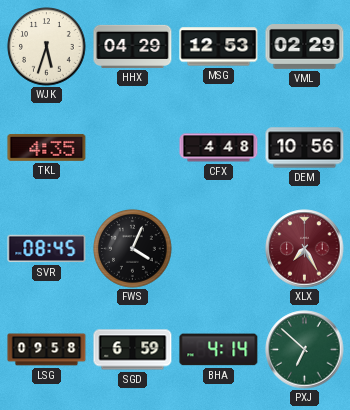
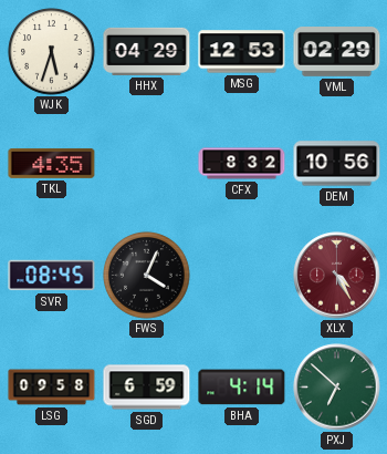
CFX: 4:48 -> 8:32
XLX: 7:25 -> 4:25
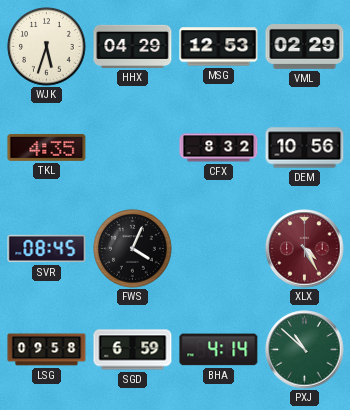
PXJ: 6:52 -> 10:52
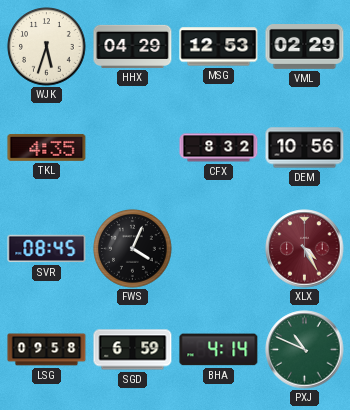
PXJ: 10:52 -> 10:49
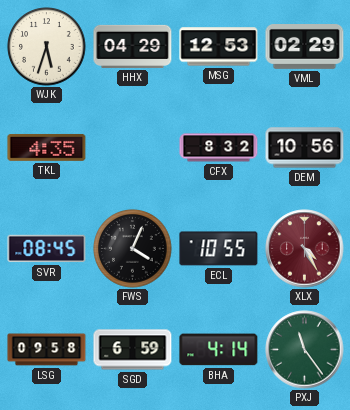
ECL: none -> 10:55
PXJ: 10:49 -> 11:24
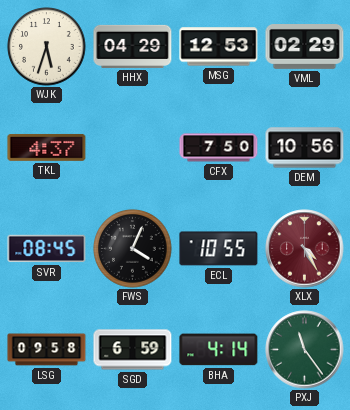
TKL: 4:35 -> 4:37
CFX: 8:32 -> 7:50
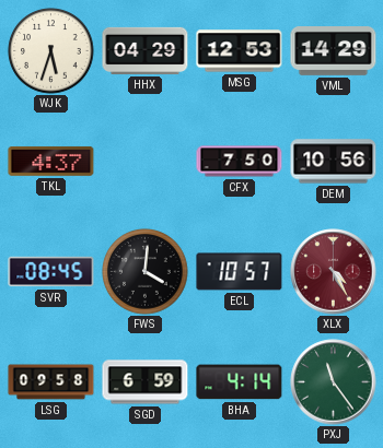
VML: 02:29 -> 14:29
FWS: 4:04 -> 4:01
ECL: 10:55 -> 10:57
